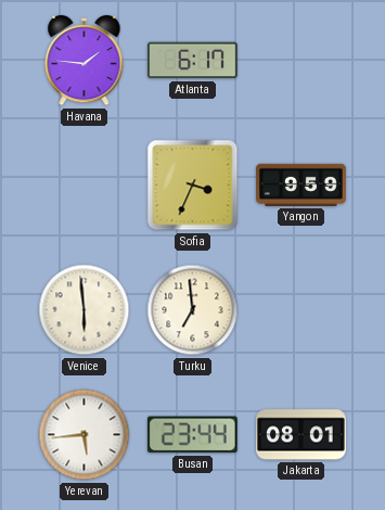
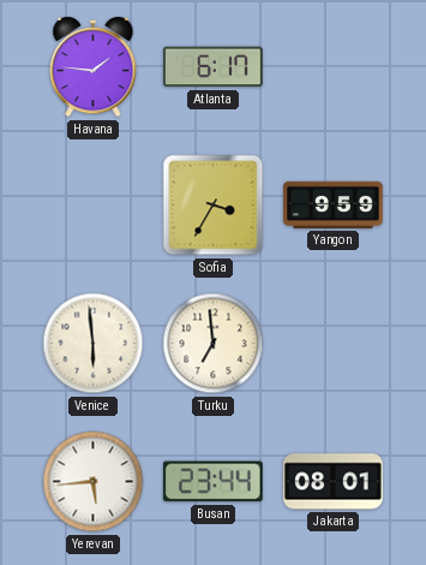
Sofia: 3:34 -> 3:35
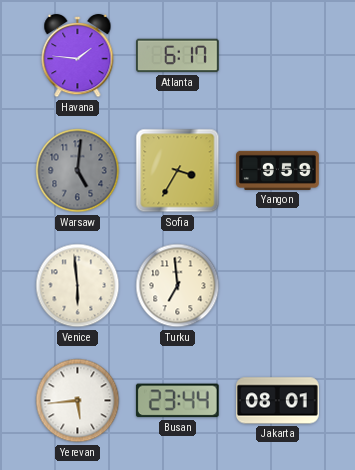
Warsaw: none -> 5:01
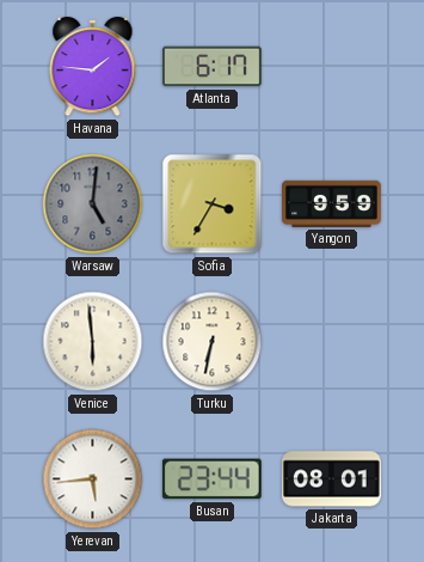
Turku: 6:59 -> 6:32
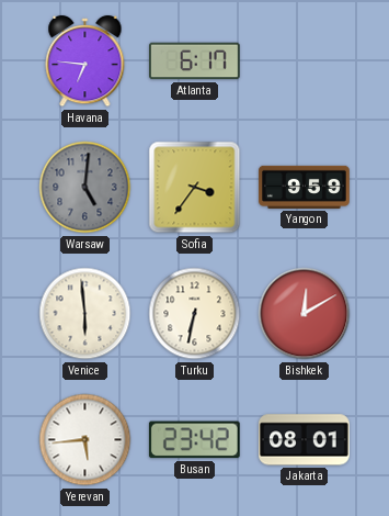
Havana: 1:46 -> 6:46
Sofia: 3:35 -> 3:36
Bishkek: none -> 12:10
Busan: 23:44 -> 23:42
